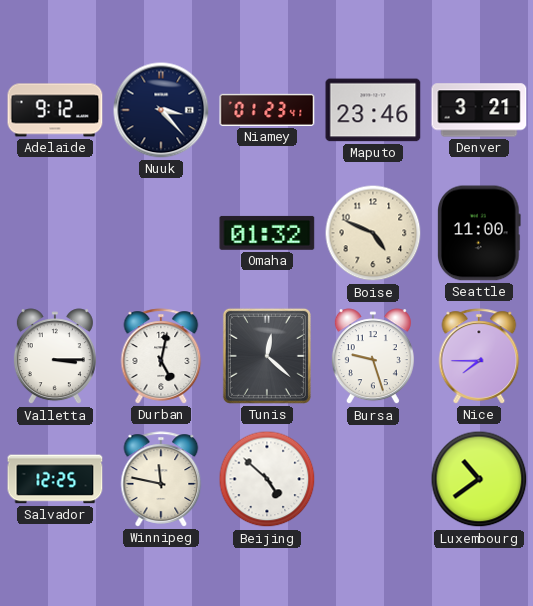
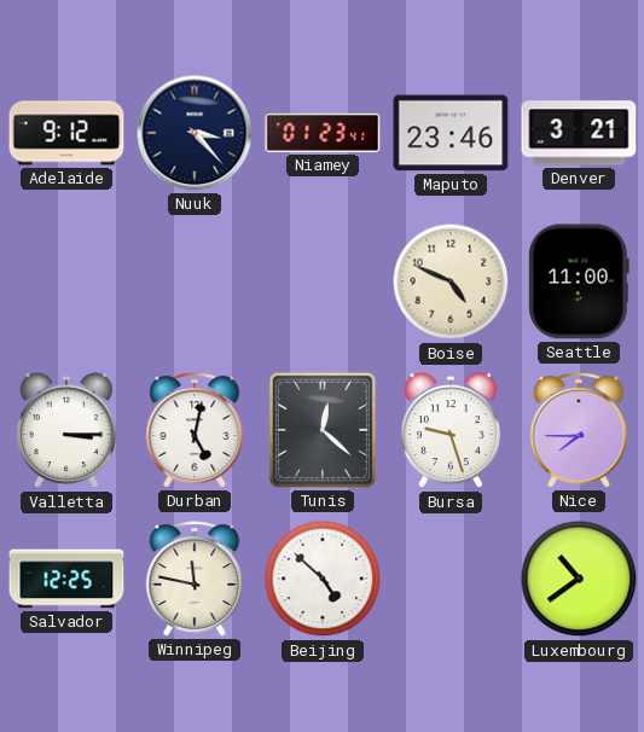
Omaha: 01:32 -> none
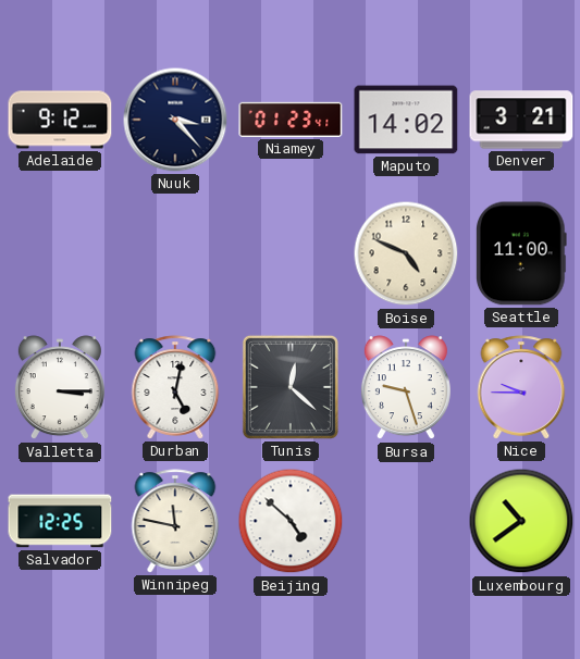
Maputo: 23:46 -> 14:02
Nice: 7:45 -> 9:45
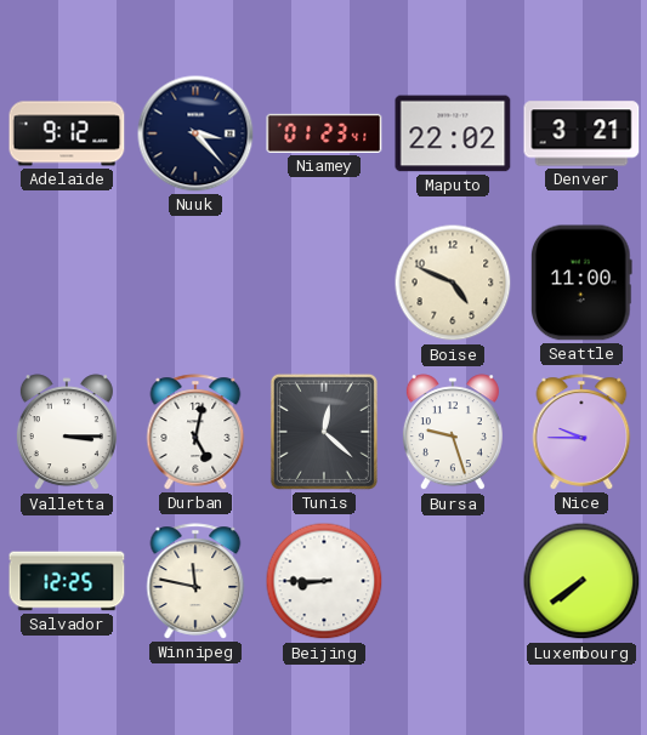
Maputo: 14:02 -> 22:02
Beijing: 4:52 -> 8:45
Luxembourg: 10:39 -> 7:39
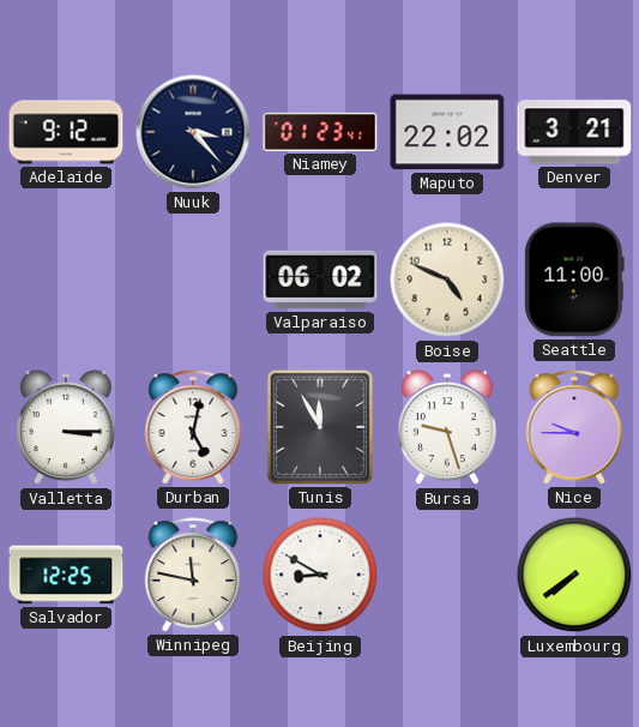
Valparaiso: none -> 06:02
Tunis: 12:22 -> 11:55
Beijing: 8:45 -> 8:50
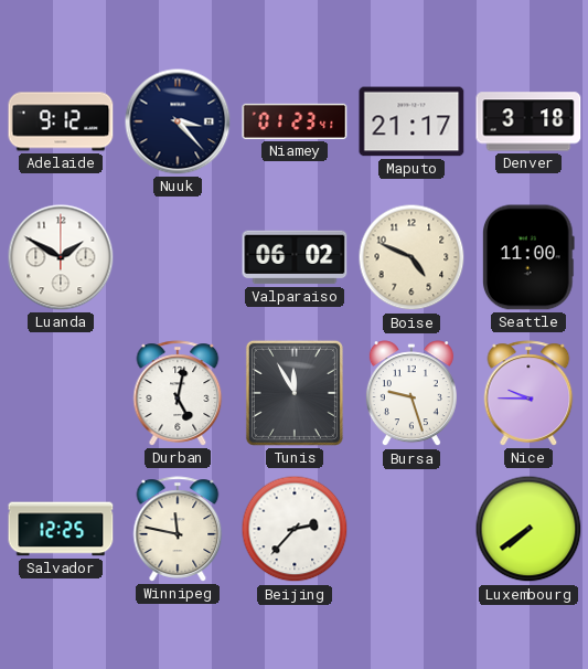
Maputo: 22:02 -> 21:17
Denver: 3:21 -> 3:18
Luanda: none -> 1:50
Valletta: 3:15 -> none
Beijing: 8:50 -> 2:37
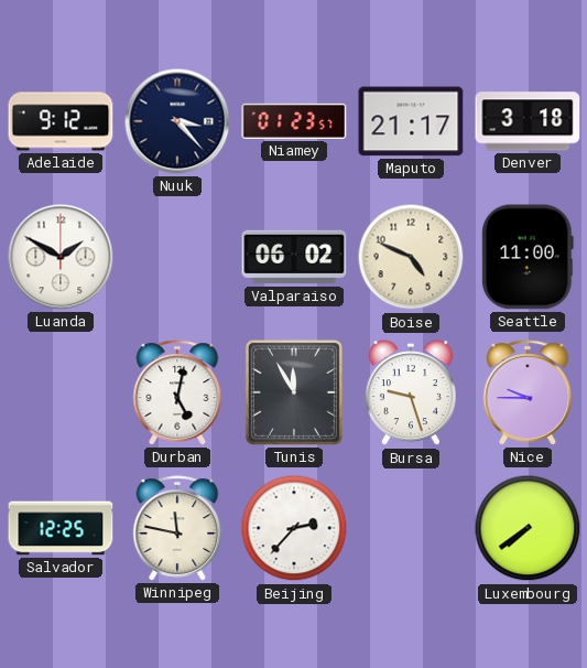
Niamey: 01:23:41 -> 01:23:57
